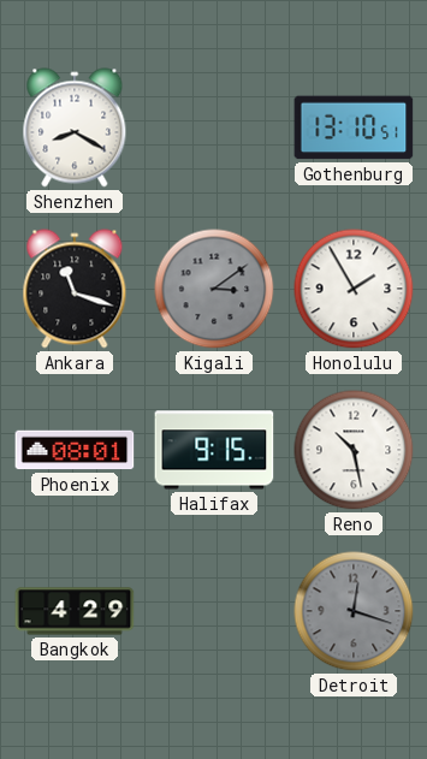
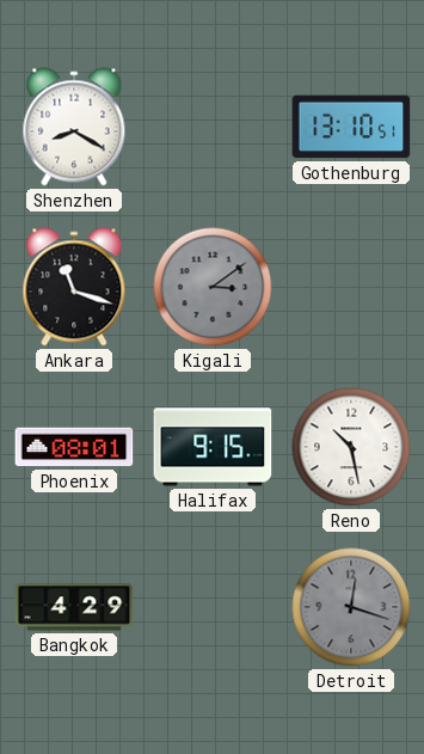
Honolulu: 1:55 -> none
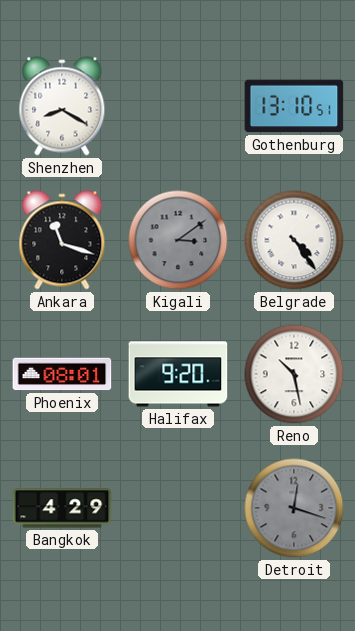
Belgrade: none -> 4:24
Halifax: 9:15 -> 9:20
